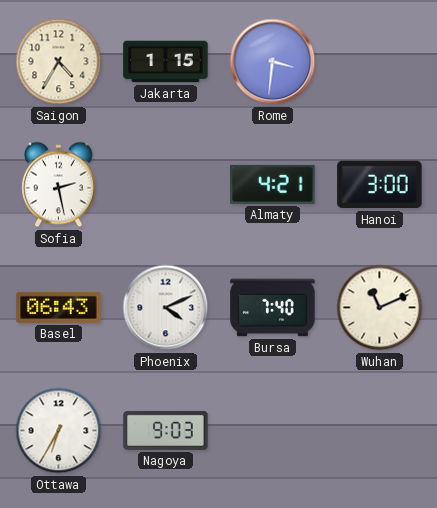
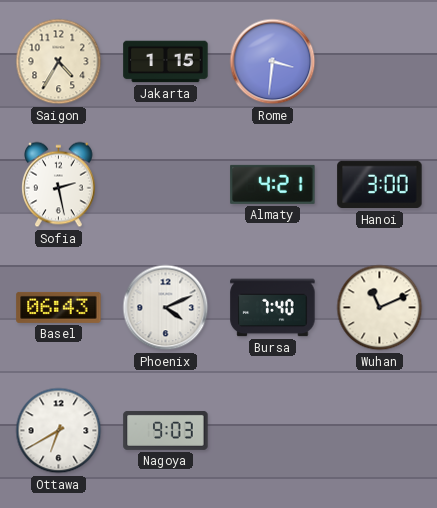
Ottawa: 6:35 -> 6:40
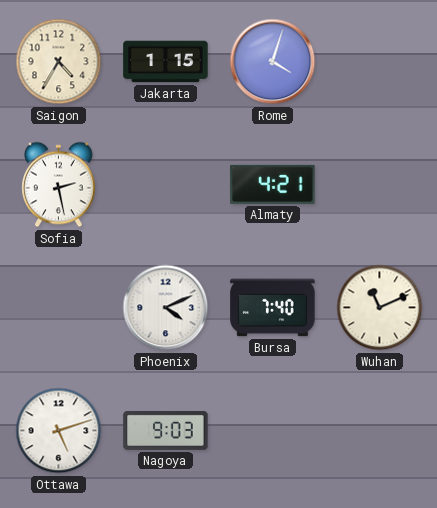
Rome: 3:31 -> 4:03
Hanoi: 3:00 -> none
Basel: 06:43 -> none
Ottawa: 6:40 -> 5:12
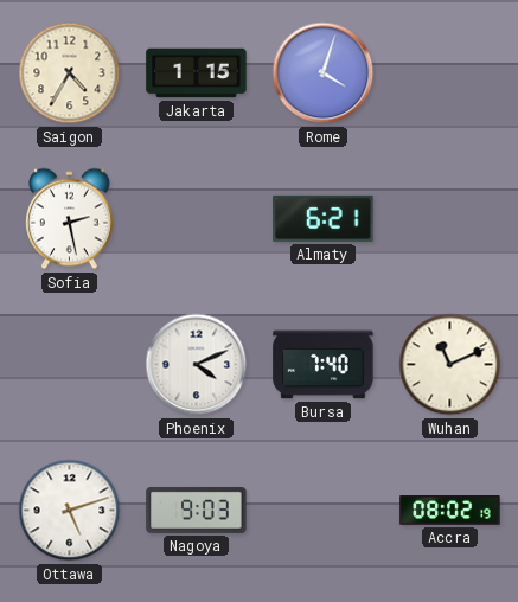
Almaty: 4:21 -> 6:21
Accra: none -> 08:02
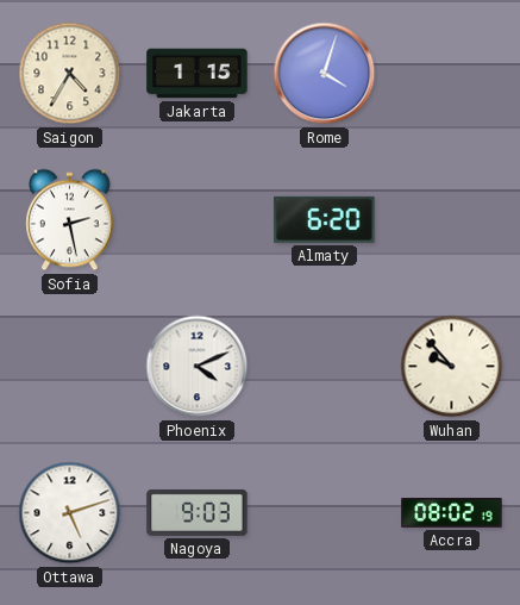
Almaty: 6:21 -> 6:20
Bursa: 7:40 -> none
Wuhan: 11:11 -> 9:53
